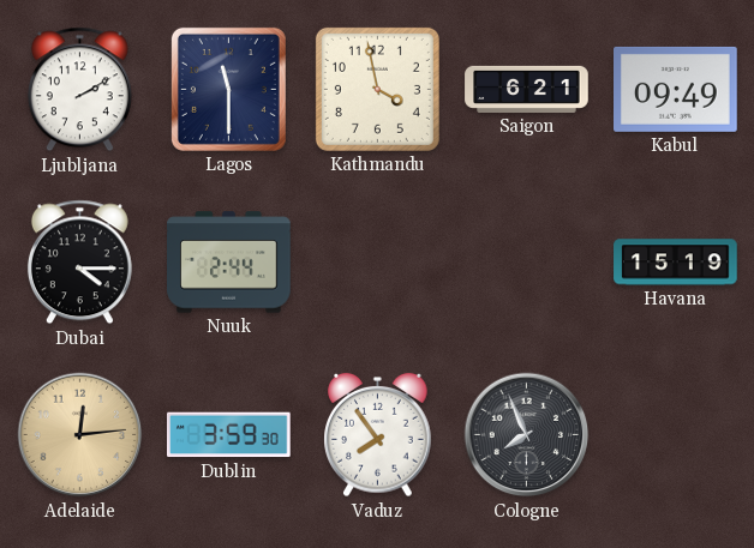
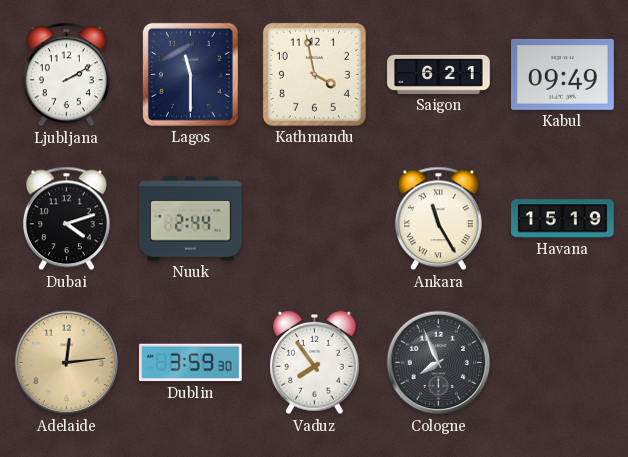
Dubai: 4:15 -> 4:12
Ankara: none -> 11:25
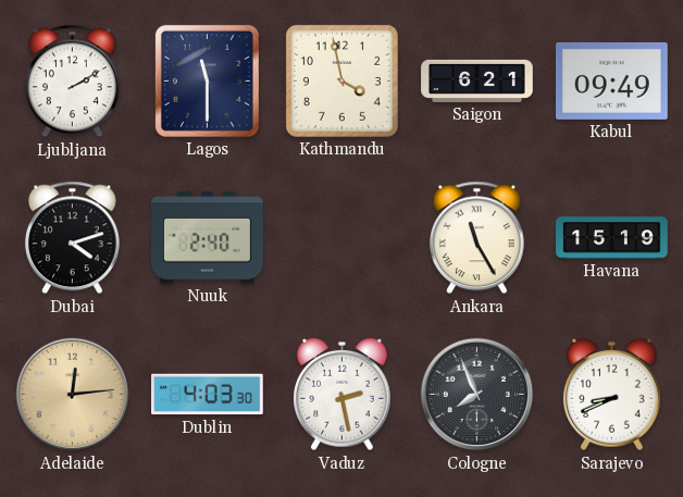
Nuuk: 2:44 -> 2:40
Dublin: 3:59 -> 4:03
Vaduz: 7:54 -> 2:28
Sarajevo: none -> 8:41
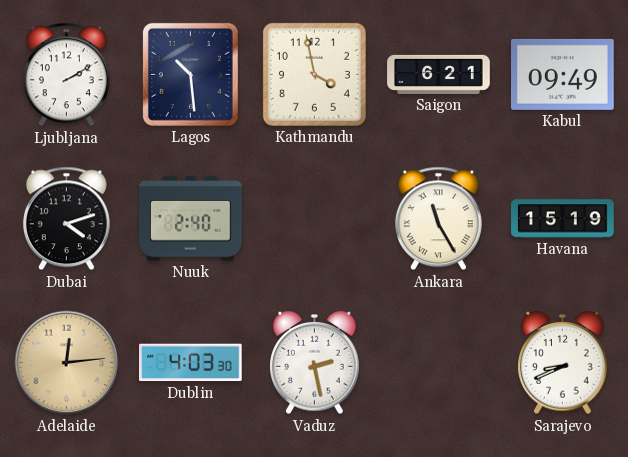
Lagos: 11:30 -> 10:29
Cologne: 7:56 -> none
